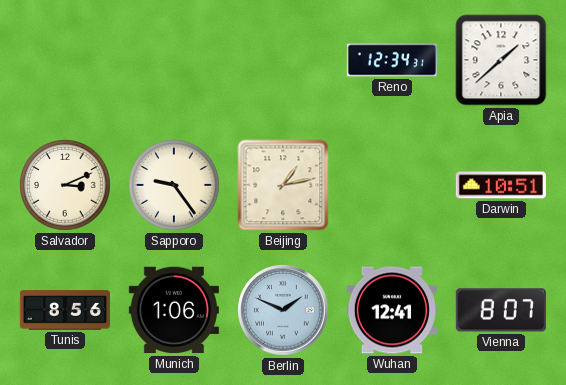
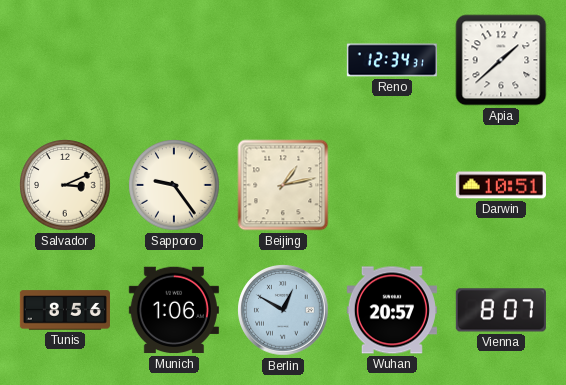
Berlin: 1:49 -> 12:50
Wuhan: 12:41 -> 20:57
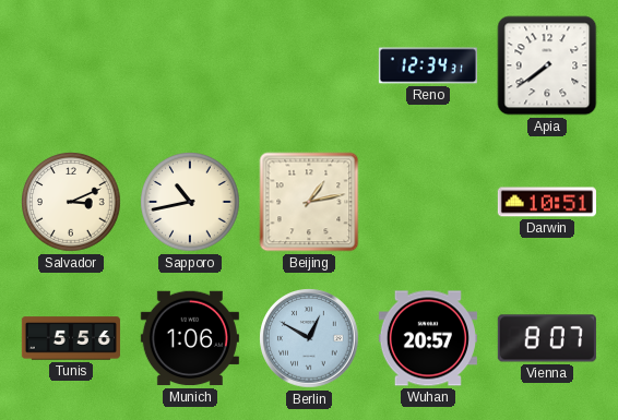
Apia: 1:38 -> 7:39
Sapporo: 9:24 -> 10:43
Tunis: 8:56 -> 5:56
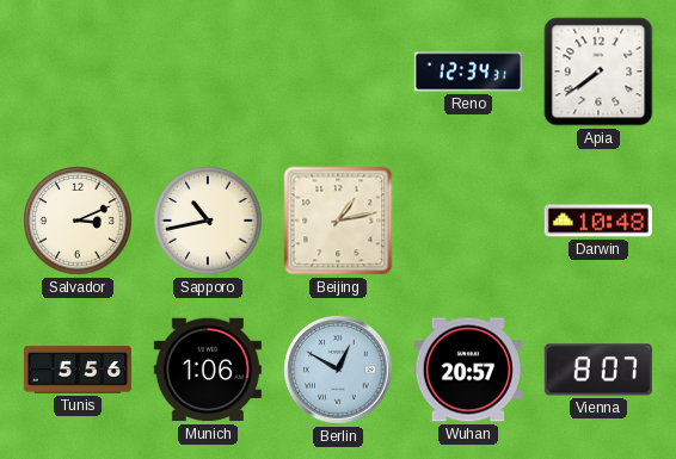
Darwin: 10:51 -> 10:48
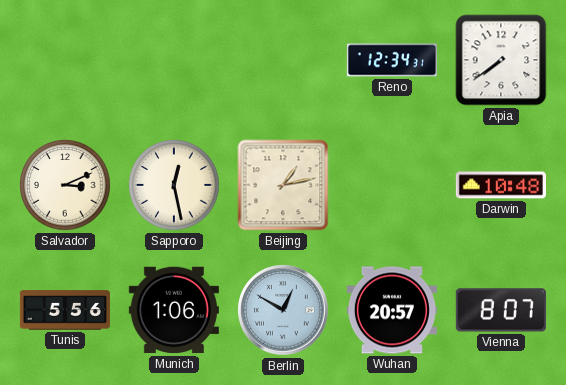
Sapporo: 10:43 -> 12:28
